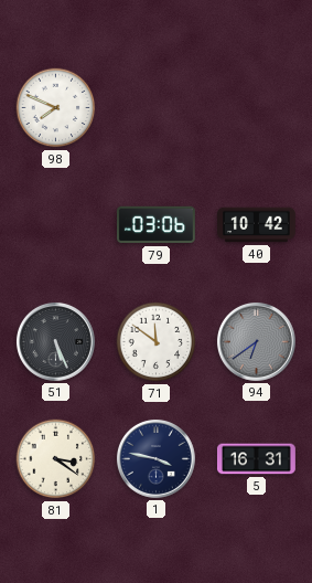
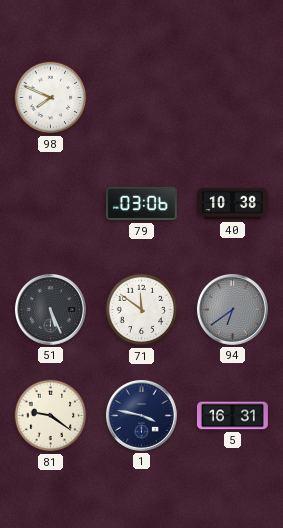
40: 10:42 -> 10:38
81: 3:21 -> 9:21
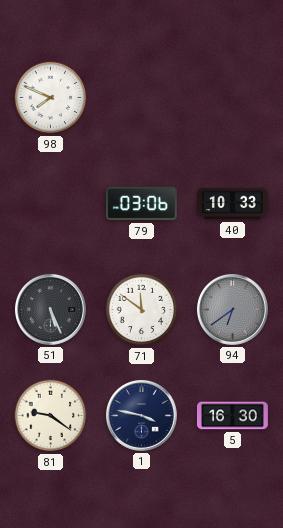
40: 10:38 -> 10:33
5: 16:31 -> 16:30
